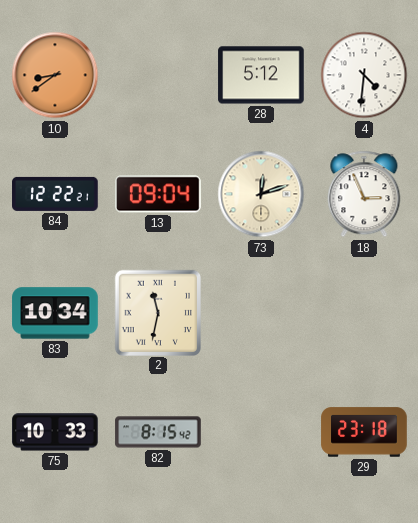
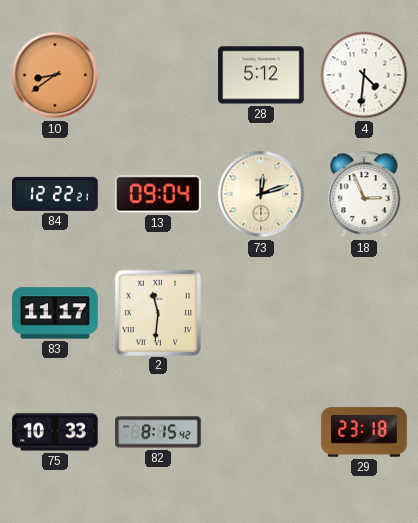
83: 10:34 -> 11:17
2: 11:32 -> 11:31
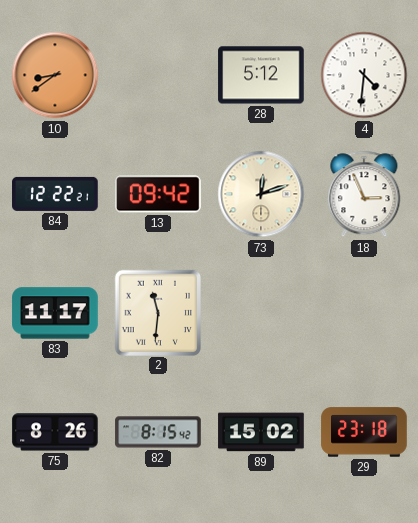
13: 09:04 -> 09:42
75: 10:33 -> 8:26
89: none -> 15:02
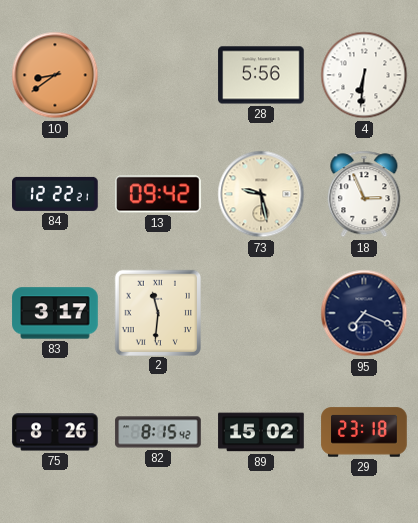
28: 5:12 -> 5:56
4: 4:31 -> 6:31
73: 12:12 -> 9:28
83: 11:17 -> 3:17
95: none -> 7:19
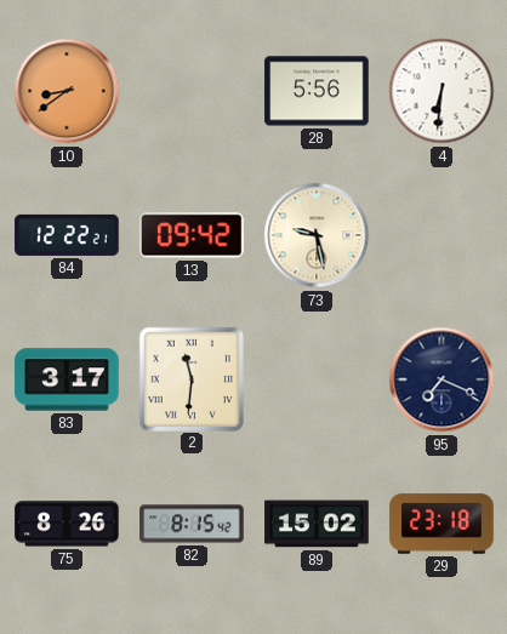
18: 2:56 -> none
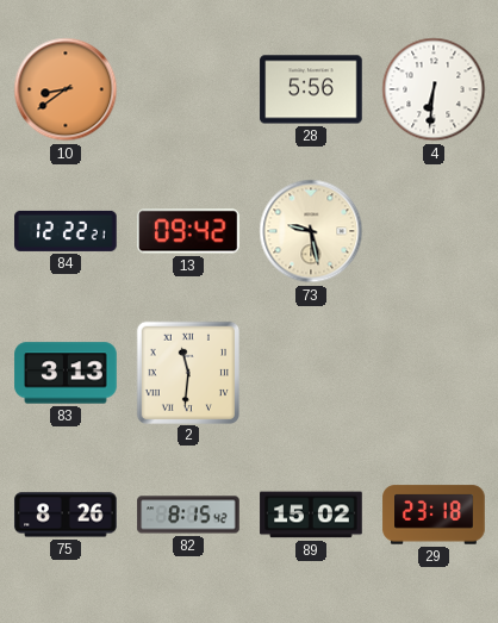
83: 3:17 -> 3:13
95: 7:19 -> none
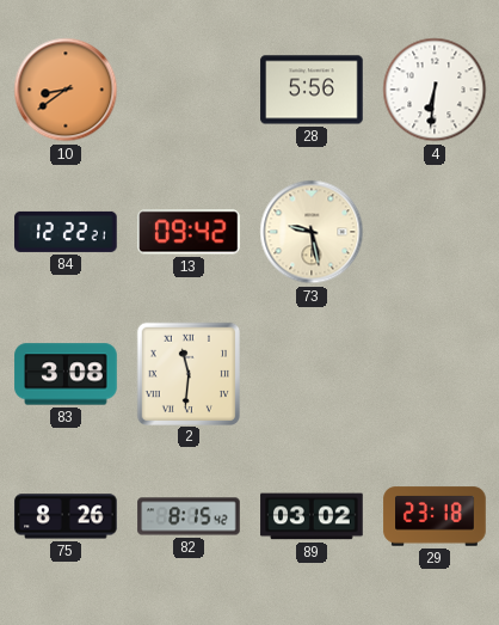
83: 3:13 -> 3:08
89: 15:02 -> 03:02
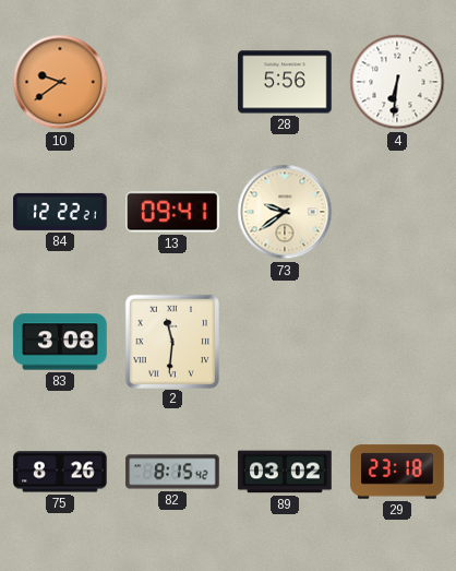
10: 8:39 -> 9:39
13: 09:42 -> 09:41
73: 9:28 -> 9:39
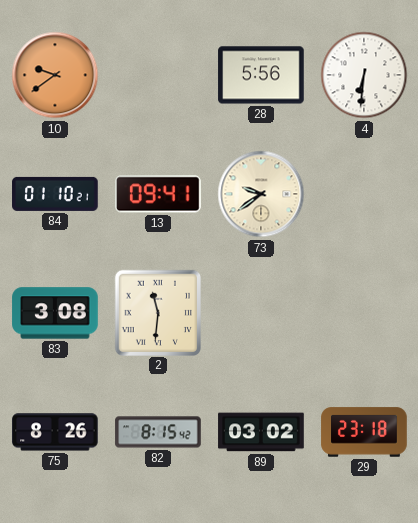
84: 12:22 -> 01:10
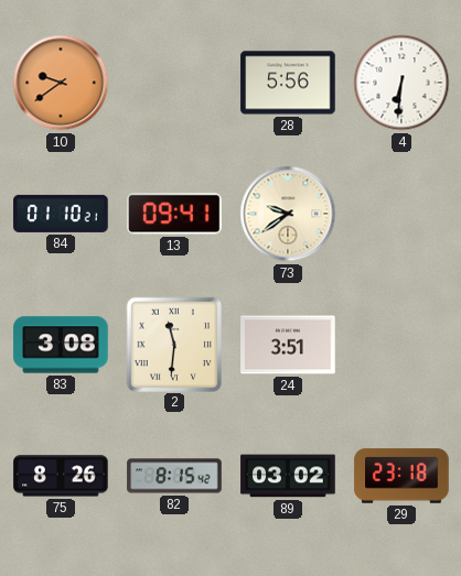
24: none -> 3:51
